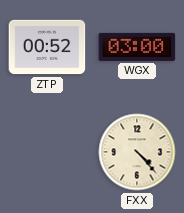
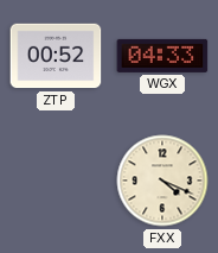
WGX: 03:00 -> 04:33
FXX: 4:23 -> 4:19
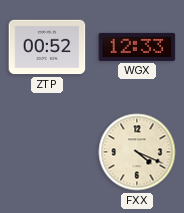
WGX: 04:33 -> 12:33
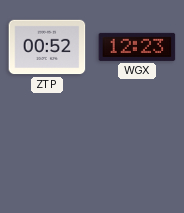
WGX: 12:33 -> 12:23
FXX: 4:19 -> none
